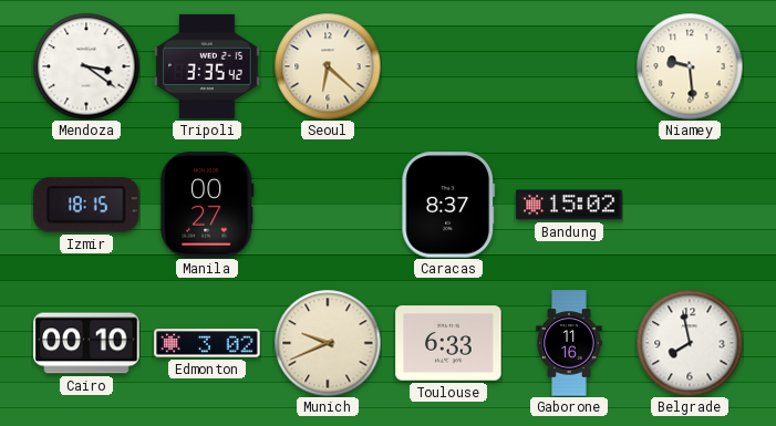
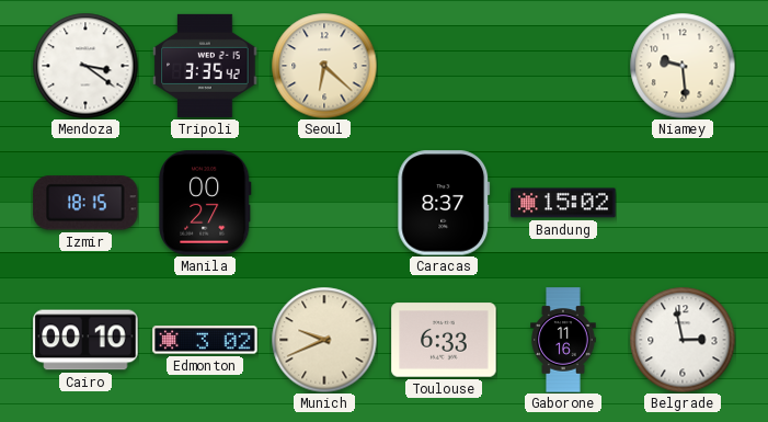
Belgrade: 7:58 -> 2:58
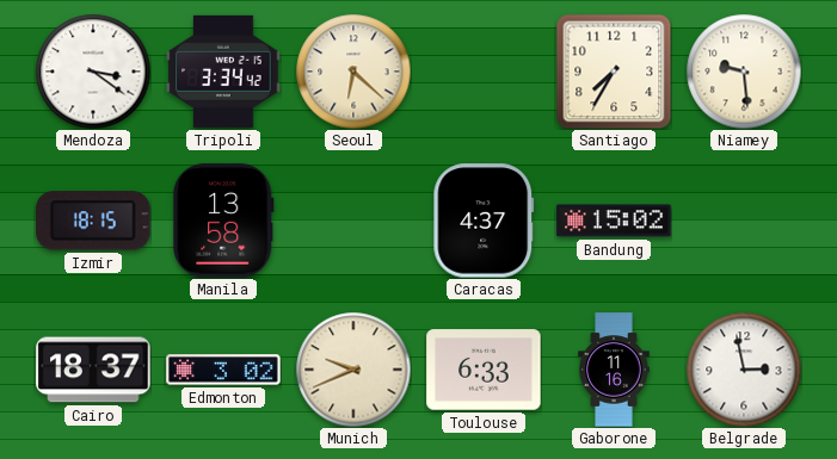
Tripoli: 3:35 -> 3:34
Santiago: none -> 7:35
Manila: 00:27 -> 13:58
Caracas: 8:37 -> 4:37
Cairo: 00:10 -> 18:37
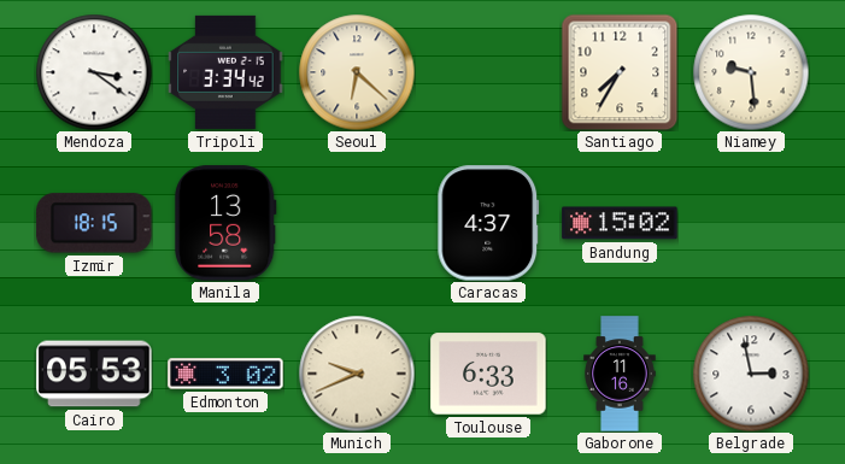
Cairo: 18:37 -> 05:53
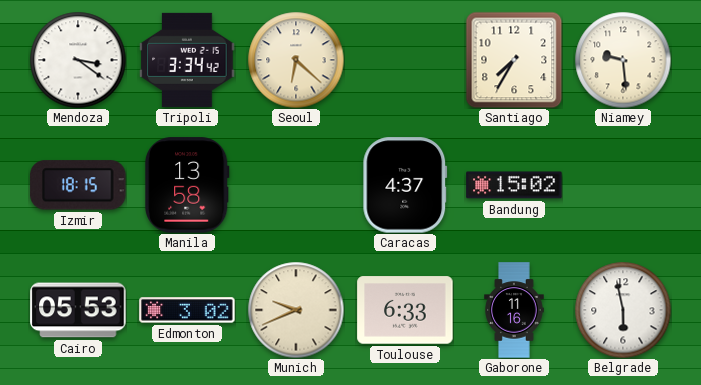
Belgrade: 2:58 -> 5:58
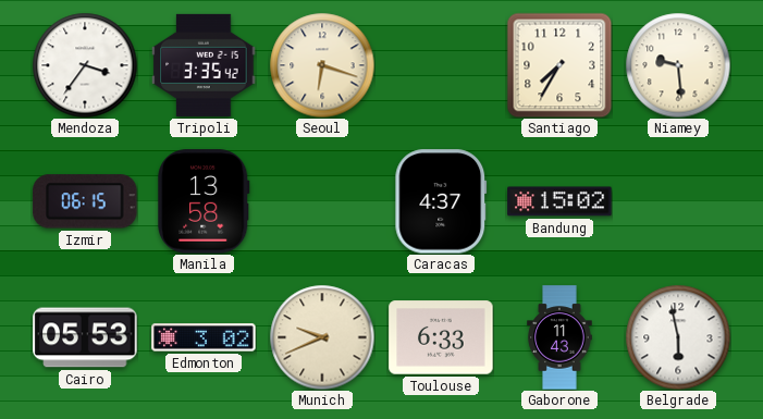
Mendoza: 3:21 -> 3:36
Tripoli: 3:34 -> 3:35
Seoul: 6:22 -> 6:18
Izmir: 18:15 -> 06:15
Gaborone: 11:16 -> 11:43
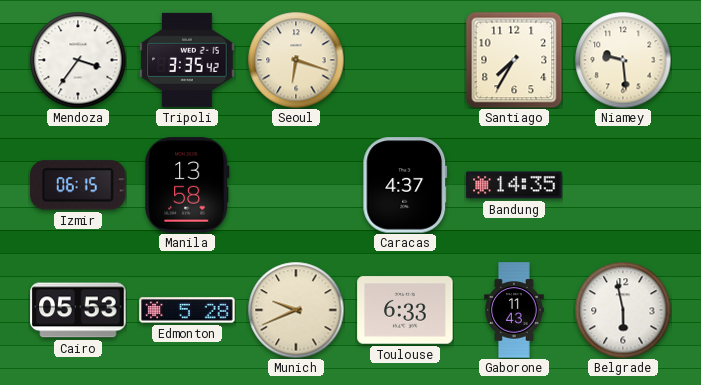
Bandung: 15:02 -> 14:35
Edmonton: 3:02 -> 5:28
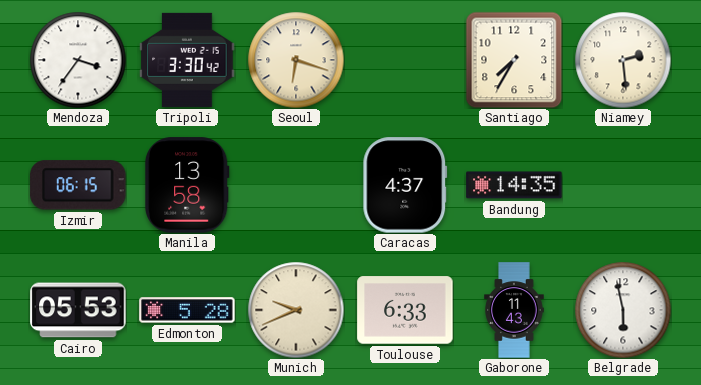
Tripoli: 3:35 -> 3:30
Niamey: 9:29 -> 2:29
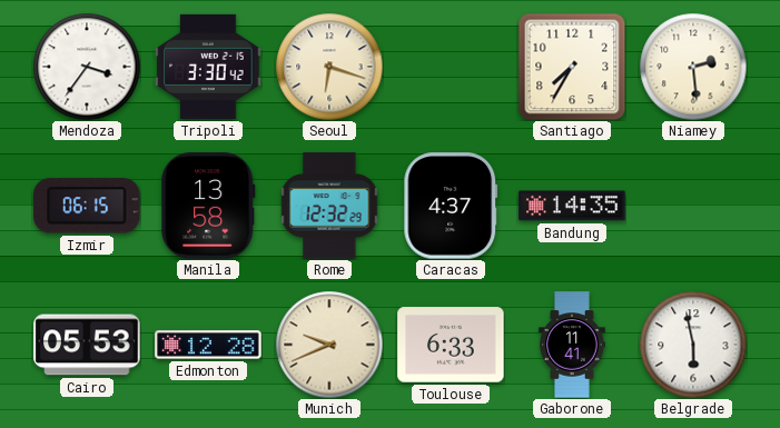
Rome: none -> 12:32
Edmonton: 5:28 -> 12:28
Gaborone: 11:43 -> 11:41
